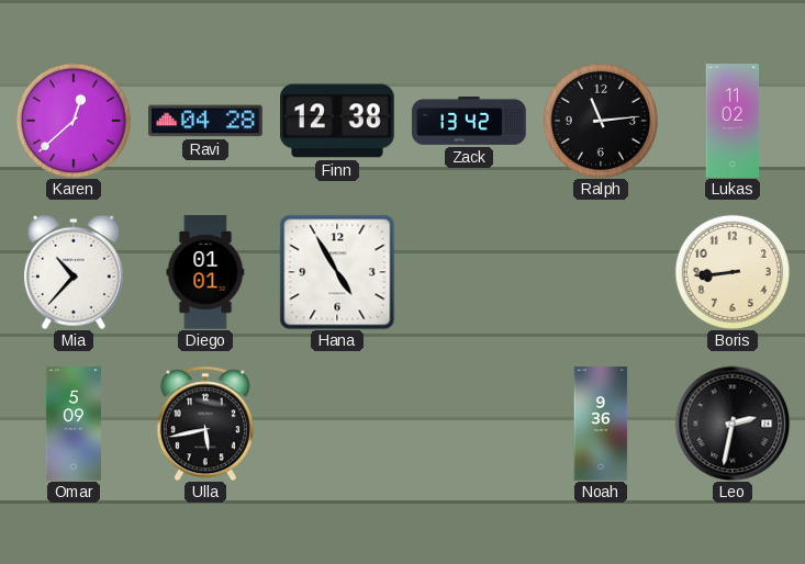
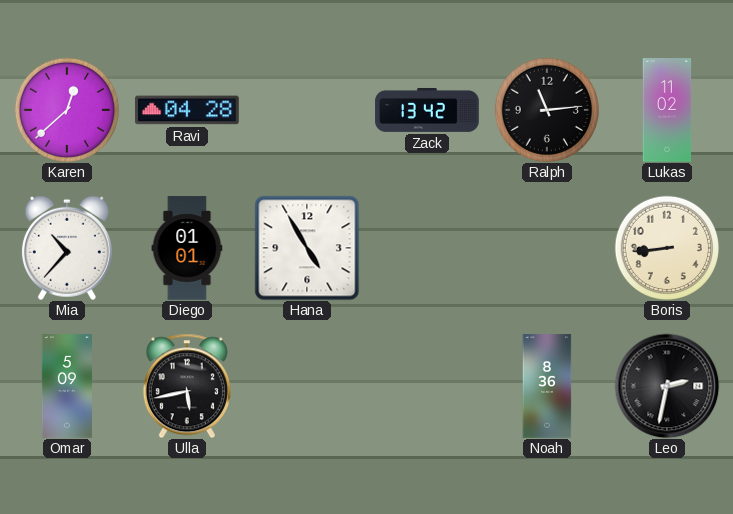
Finn: 12:38 -> none
Noah: 9:36 -> 8:36
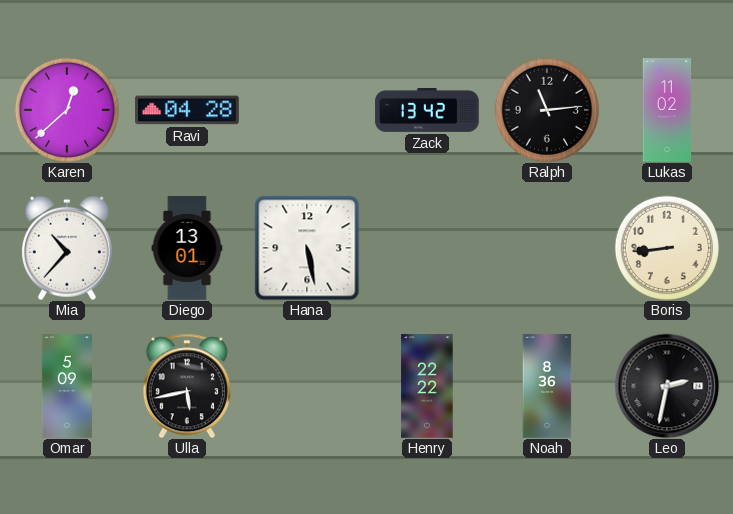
Diego: 01:01 -> 13:01
Hana: 4:55 -> 5:28
Henry: none -> 22:22
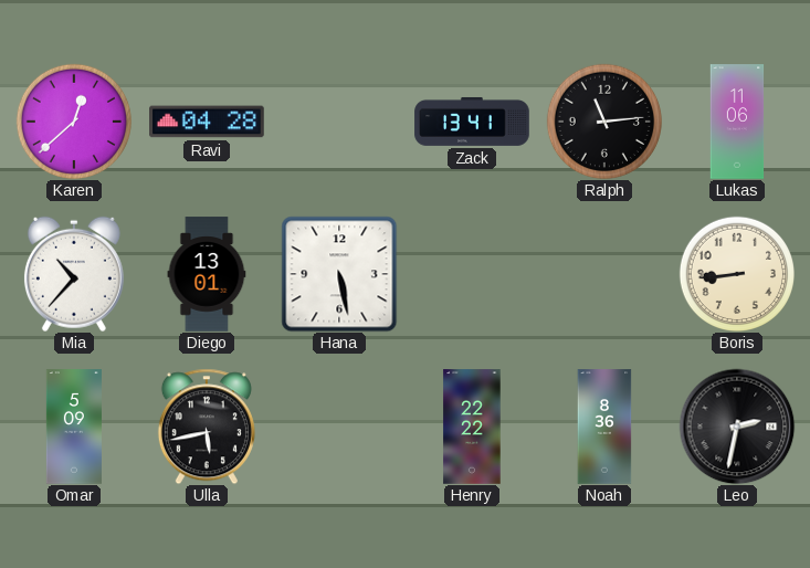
Zack: 13:42 -> 13:41
Lukas: 11:02 -> 11:06
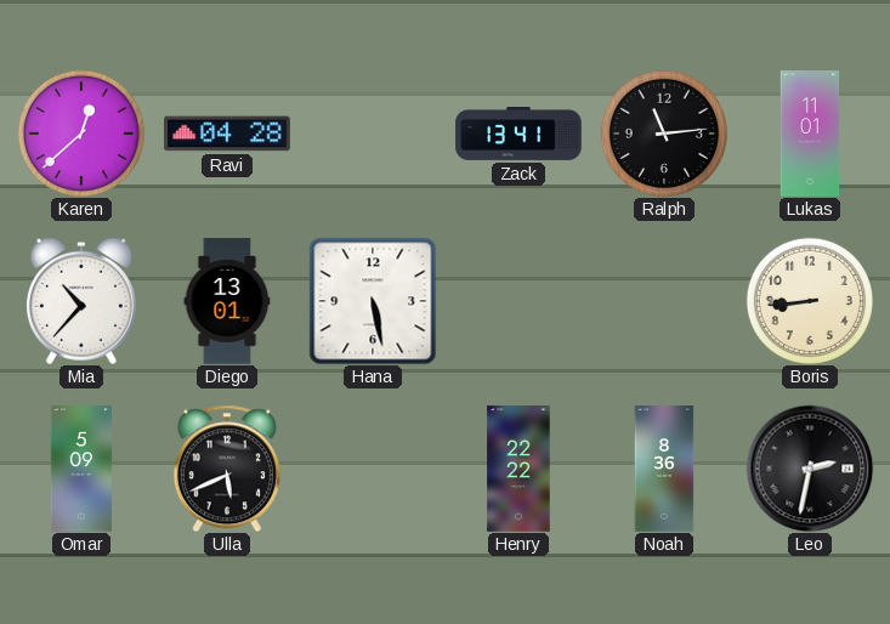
Lukas: 11:06 -> 11:01
Ulla: 5:43 -> 5:41
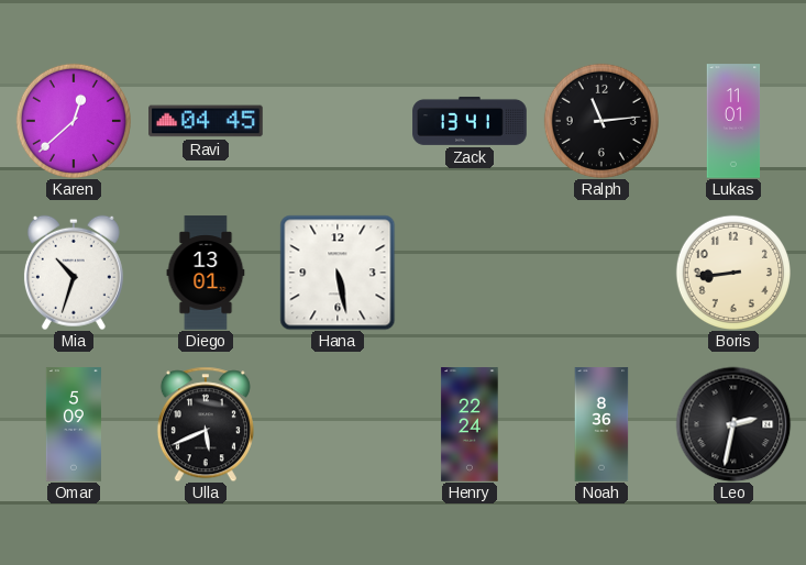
Ravi: 04:28 -> 04:45
Mia: 10:37 -> 10:33
Henry: 22:22 -> 22:24
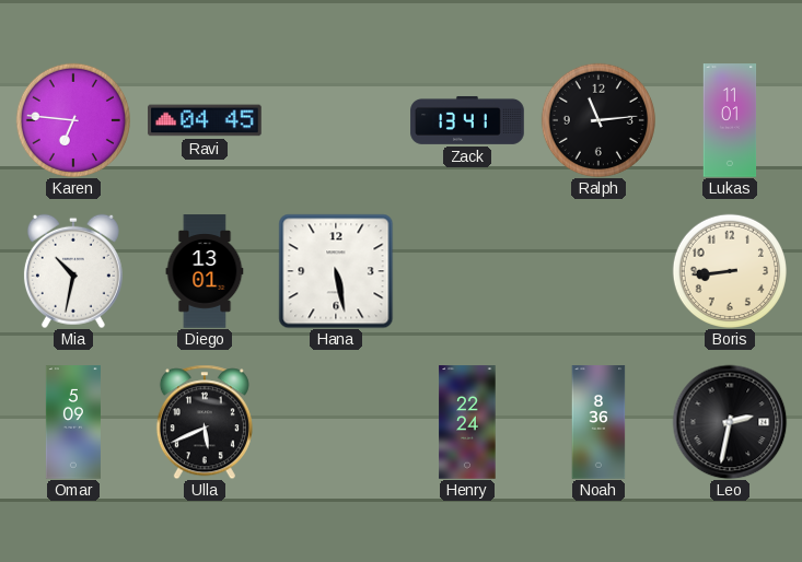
Karen: 12:38 -> 6:46
Mia: 10:33 -> 10:32
